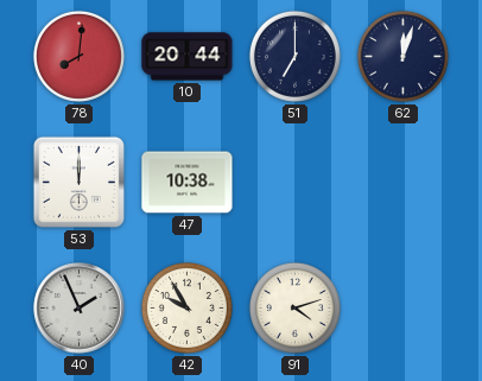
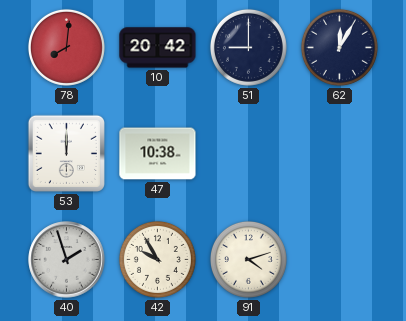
10: 20:44 -> 20:42
51: 7:00 -> 9:00
62: 12:03 -> 12:05
40: 1:56 -> 1:57
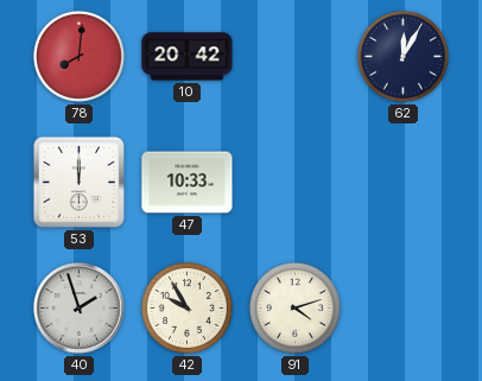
51: 9:00 -> none
47: 10:38 -> 10:33
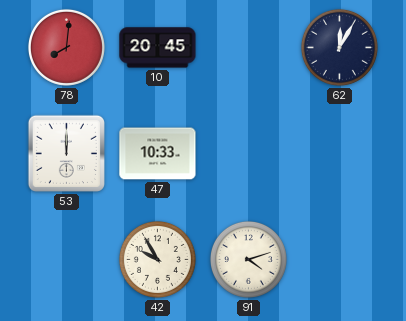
10: 20:42 -> 20:45
40: 1:57 -> none
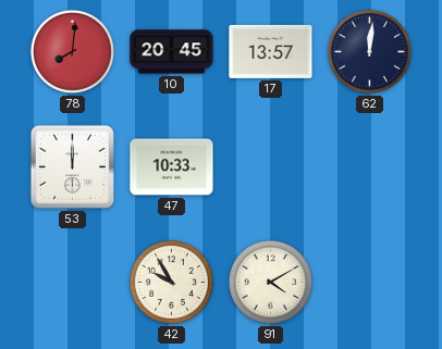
17: none -> 13:57
62: 12:05 -> 12:01
91: 4:12 -> 4:10
